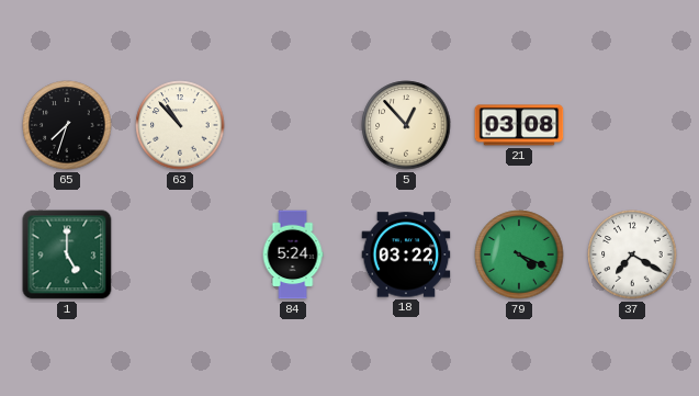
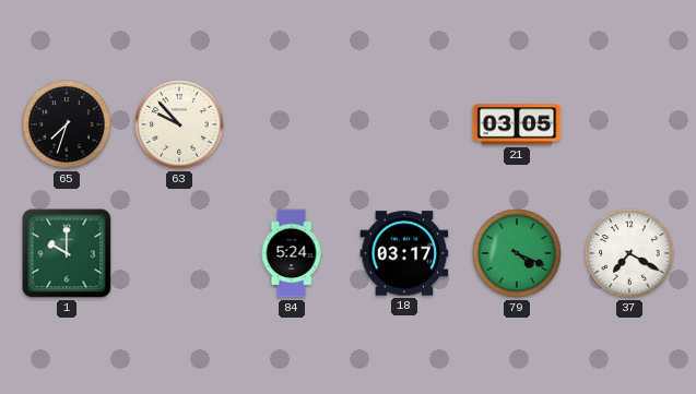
63: 10:53 -> 9:53
5: 12:53 -> none
21: 03:08 -> 03:05
1: 5:00 -> 10:00
18: 03:22 -> 03:17
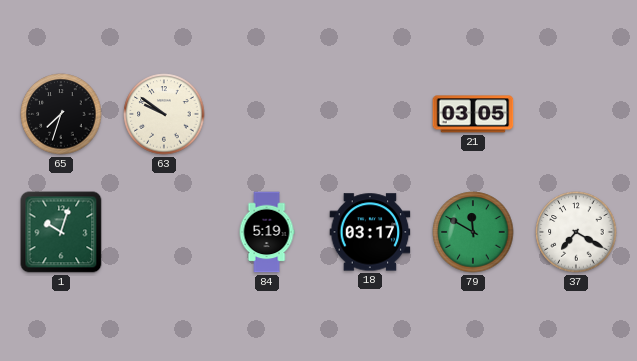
63: 9:53 -> 9:51
1: 10:00 -> 10:03
84: 5:24 -> 5:19
79: 4:19 -> 11:50
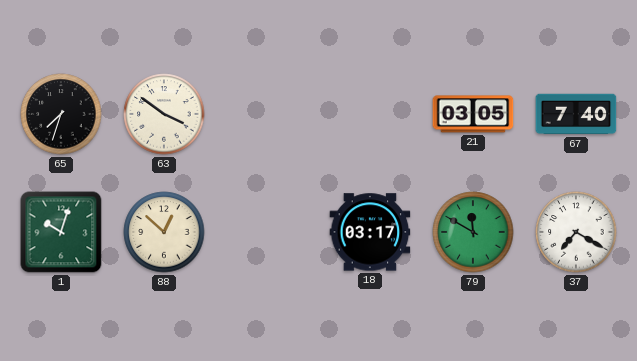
63: 9:51 -> 3:51
67: none -> 7:40
88: none -> 12:52
84: 5:19 -> none
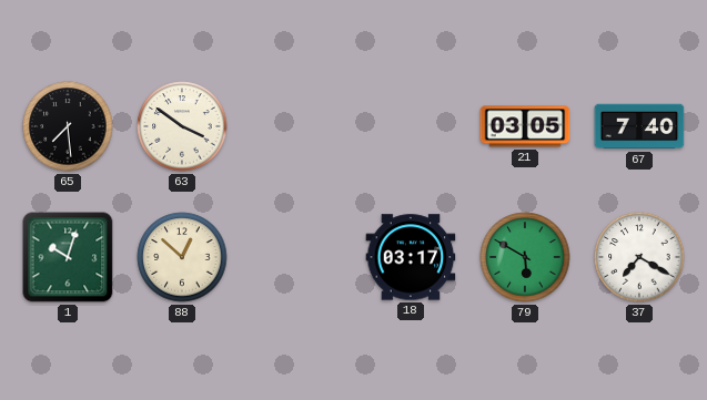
65: 7:33 -> 7:29
79: 11:50 -> 5:50
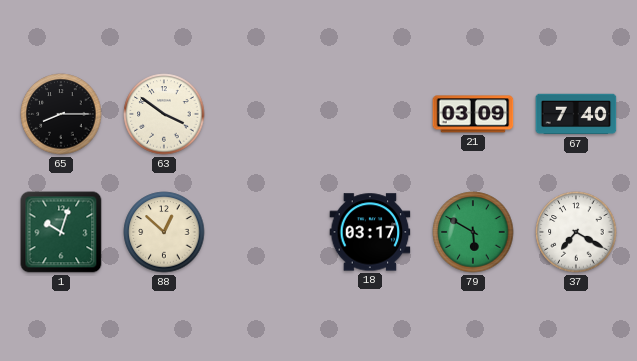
65: 7:29 -> 8:15
21: 03:05 -> 03:09
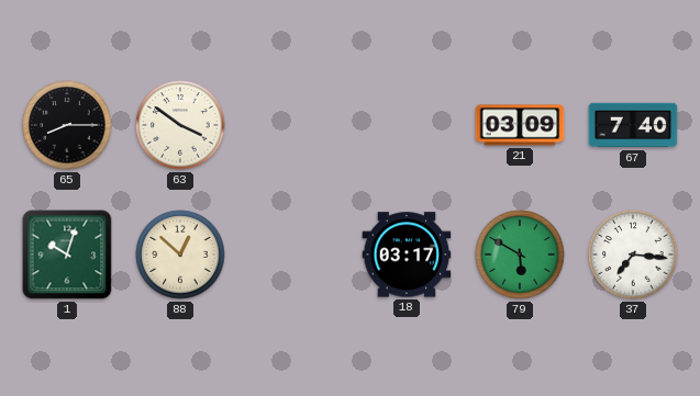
37: 7:20 -> 7:16
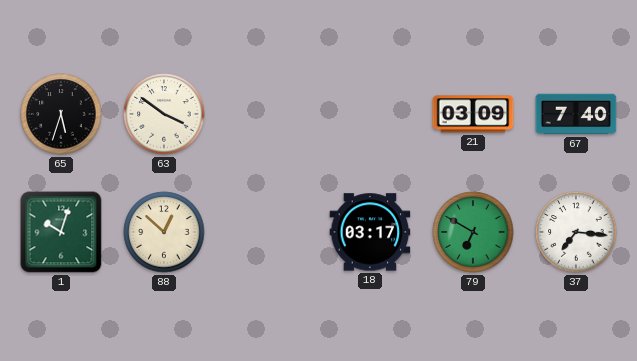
65: 8:15 -> 5:33
79: 5:50 -> 6:50
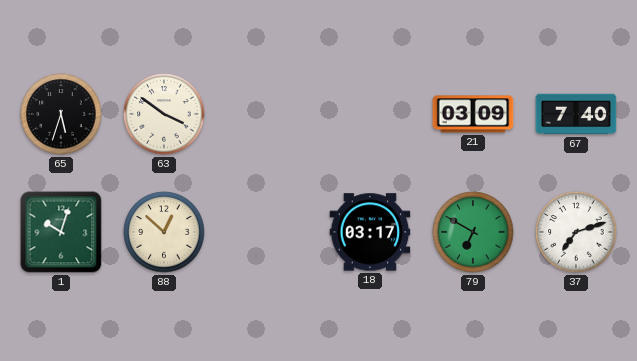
37: 7:16 -> 7:12
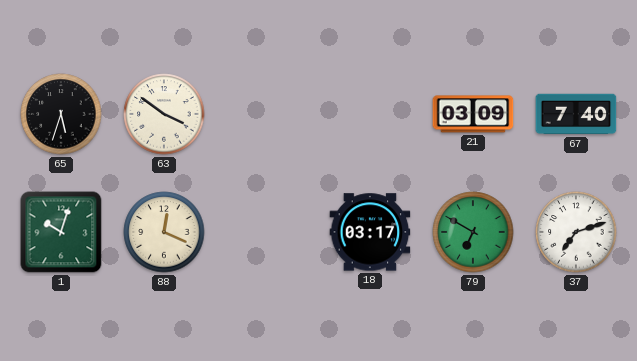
88: 12:52 -> 12:19
